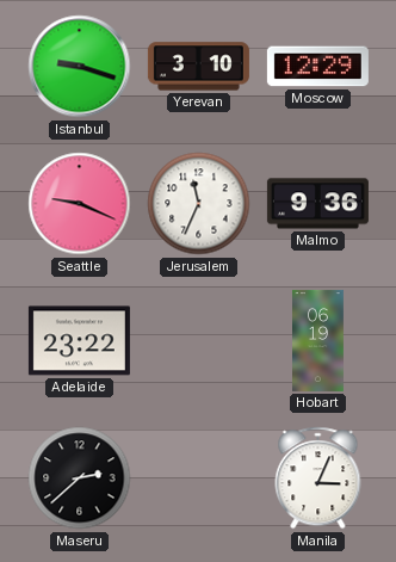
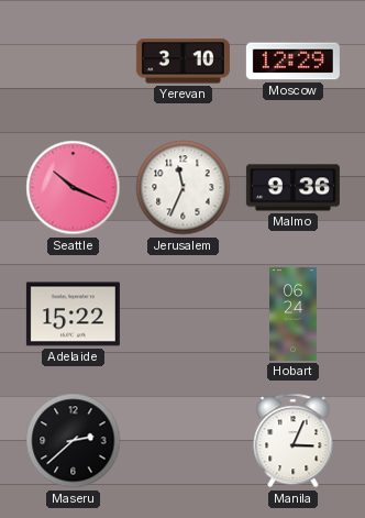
Istanbul: 9:18 -> none
Seattle: 9:19 -> 10:19
Adelaide: 23:22 -> 15:22
Hobart: 06:19 -> 06:24
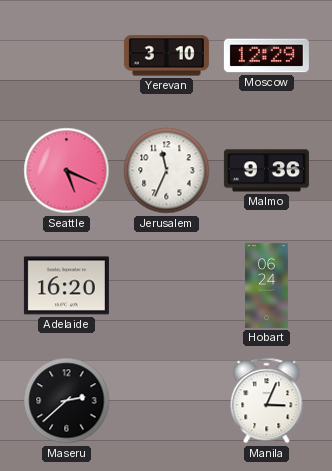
Seattle: 10:19 -> 5:19
Adelaide: 15:22 -> 16:20
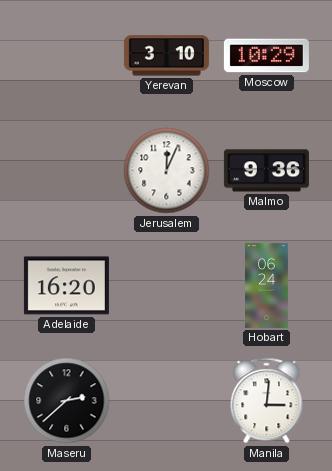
Moscow: 12:29 -> 10:29
Seattle: 5:19 -> none
Jerusalem: 11:34 -> 12:04
Manila: 3:04 -> 3:01
